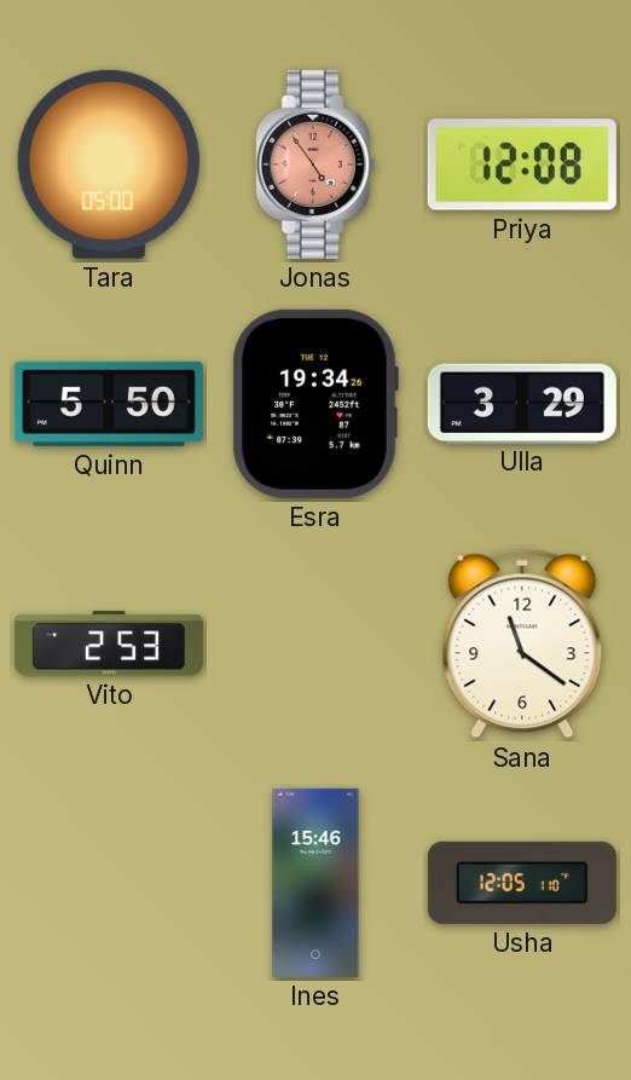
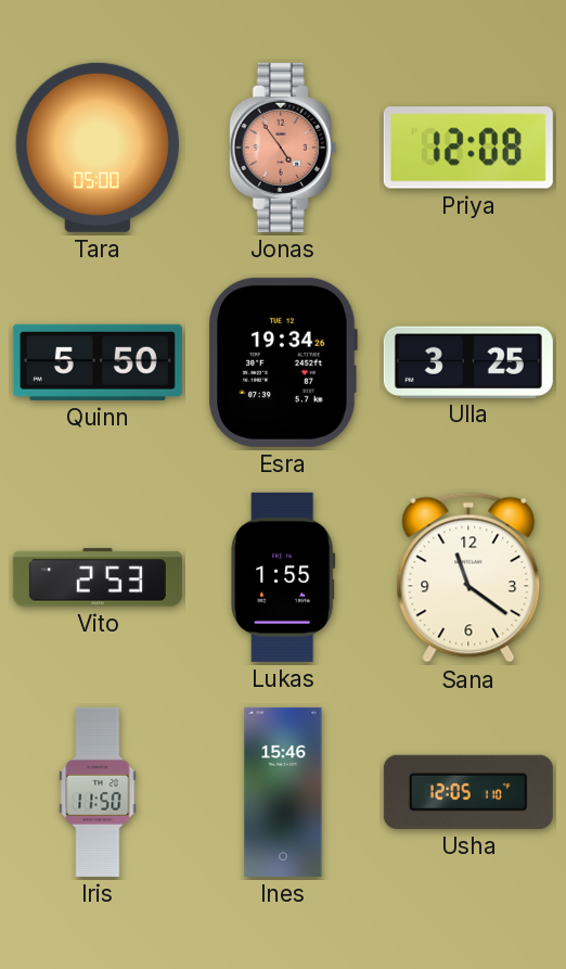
Ulla: 3:29 -> 3:25
Lukas: none -> 1:55
Iris: none -> 11:50
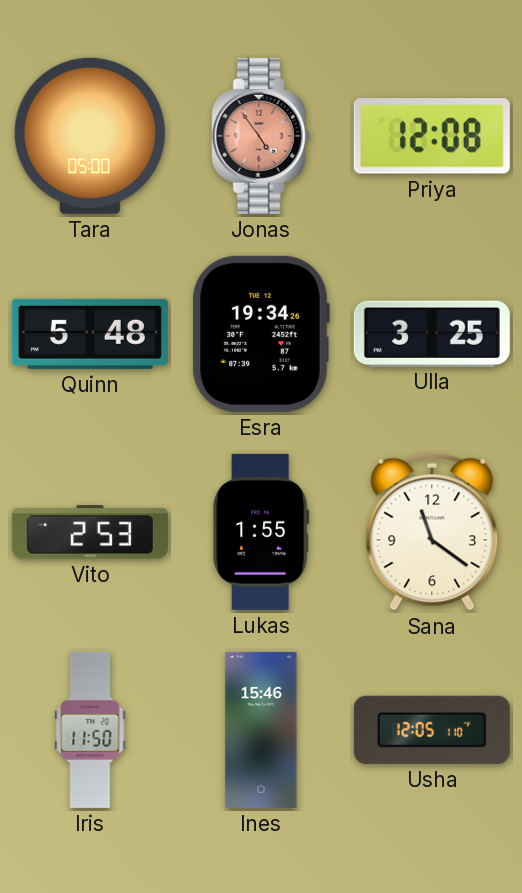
Quinn: 5:50 -> 5:48
